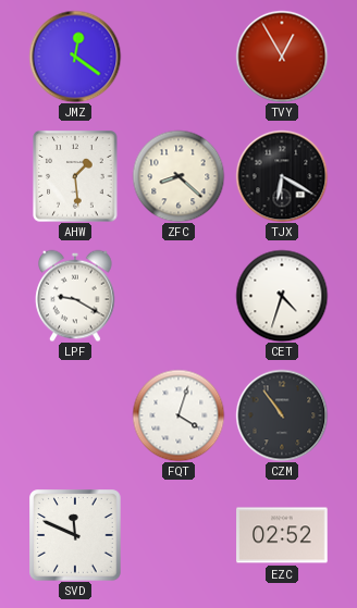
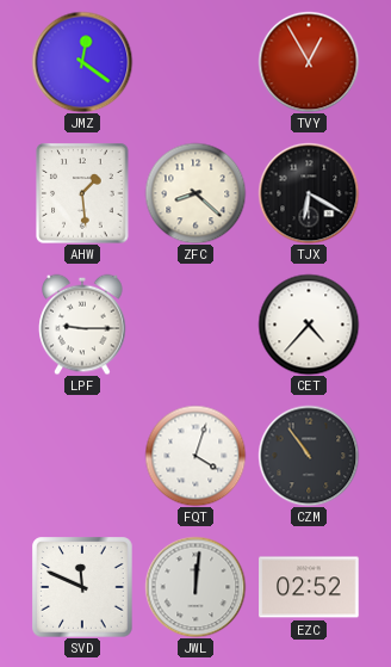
LPF: 9:20 -> 9:15
CET: 4:33 -> 4:37
JWL: none -> 12:01
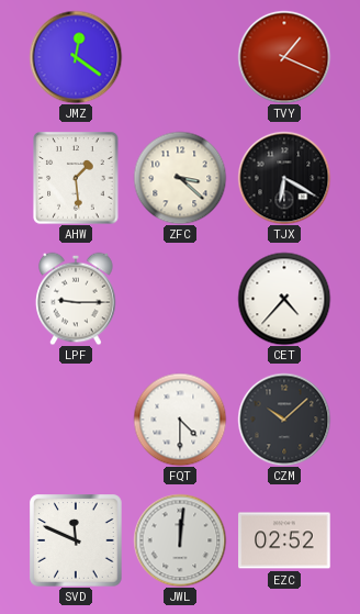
TVY: 12:55 -> 1:19
ZFC: 8:22 -> 3:22
FQT: 4:03 -> 4:30
CZM: 10:54 -> 10:08
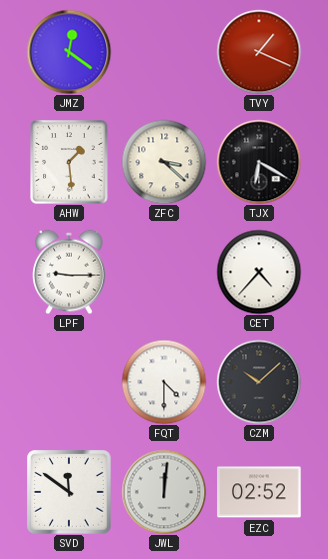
SVD: 11:49 -> 11:51
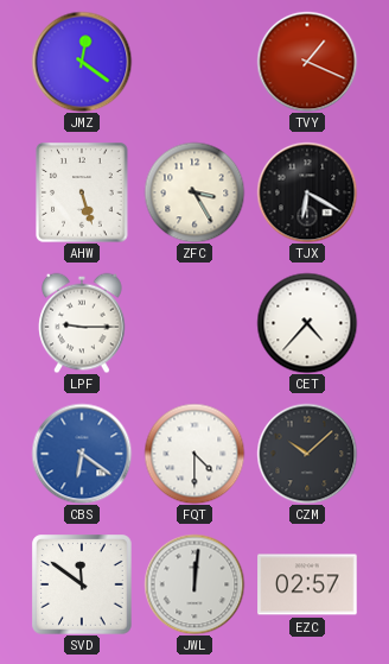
AHW: 1:29 -> 5:27
ZFC: 3:22 -> 3:25
CBS: none -> 6:21
EZC: 02:52 -> 02:57
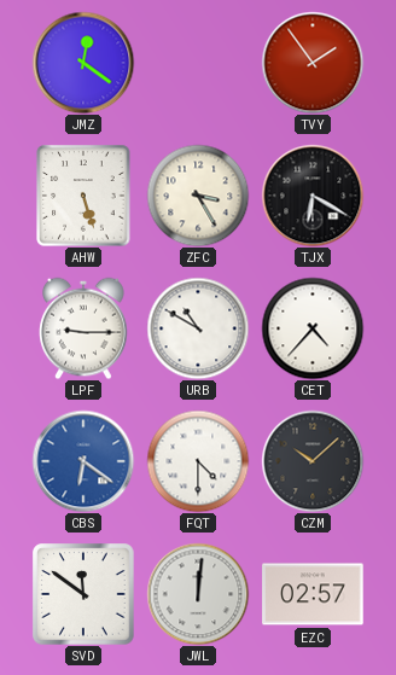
TVY: 1:19 -> 1:54
URB: none -> 10:50
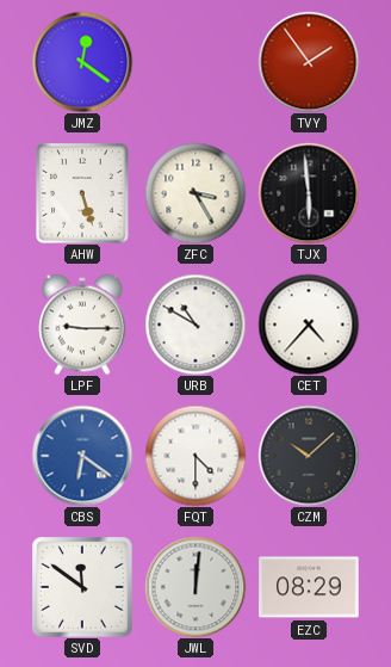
TJX: 6:20 -> 5:59
EZC: 02:57 -> 08:29
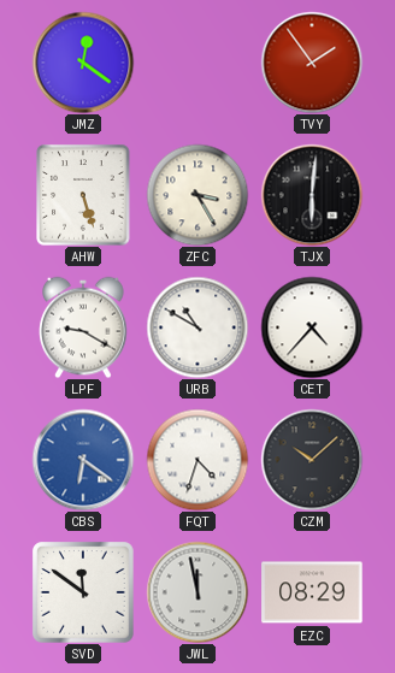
TJX: 5:59 -> 6:01
LPF: 9:15 -> 9:20
FQT: 4:30 -> 4:33
JWL: 12:01 -> 11:58
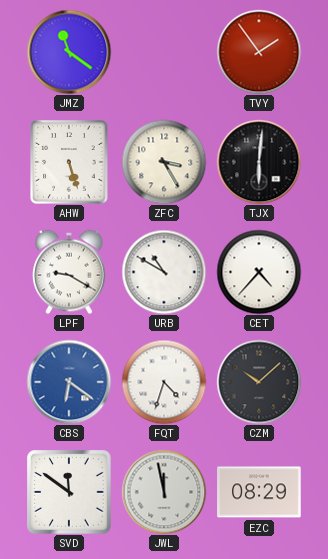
JMZ: 12:21 -> 11:21
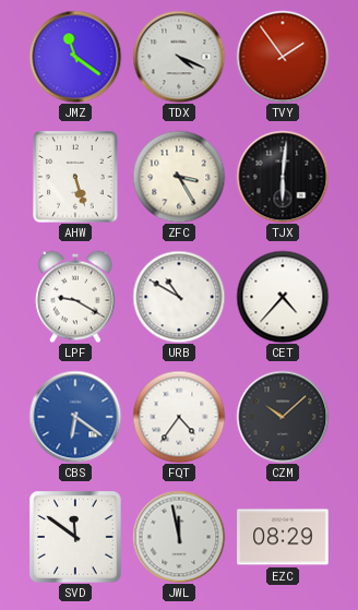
TDX: none -> 4:19
FQT: 4:33 -> 4:36
